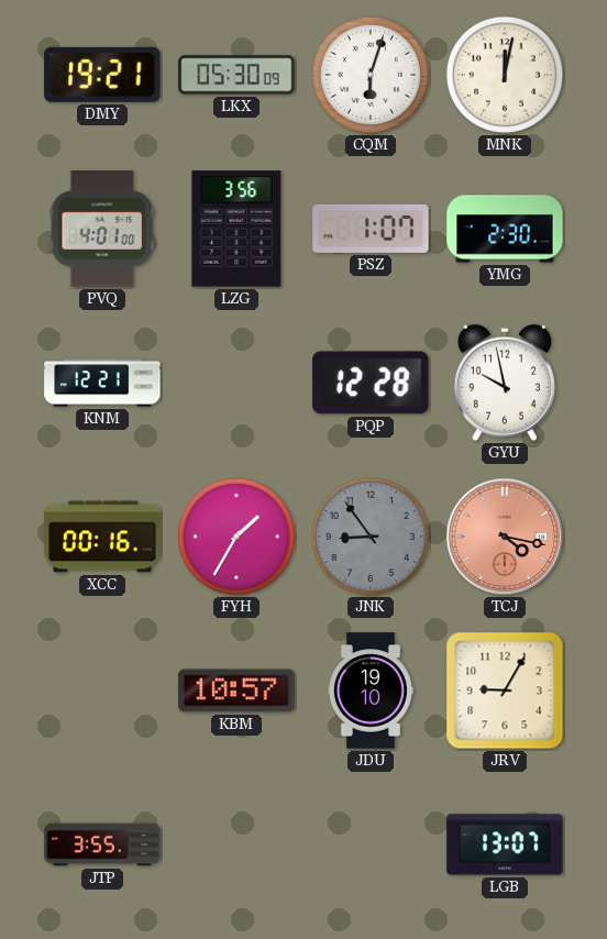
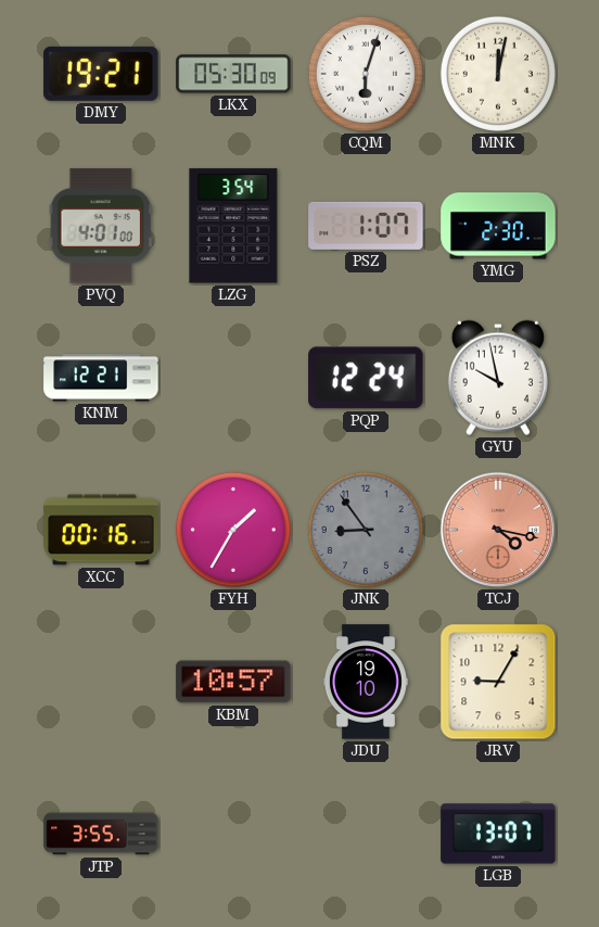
LZG: 3:56 -> 3:54
PQP: 12:28 -> 12:24
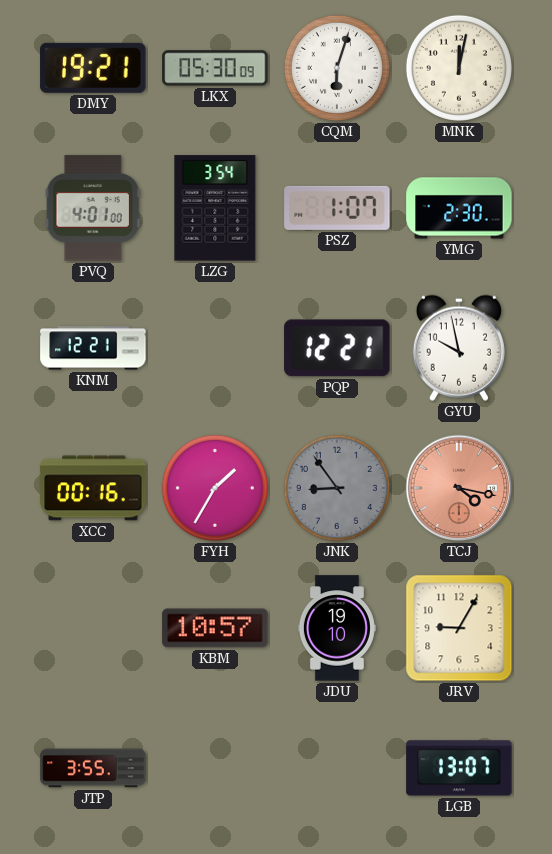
PQP: 12:24 -> 12:21
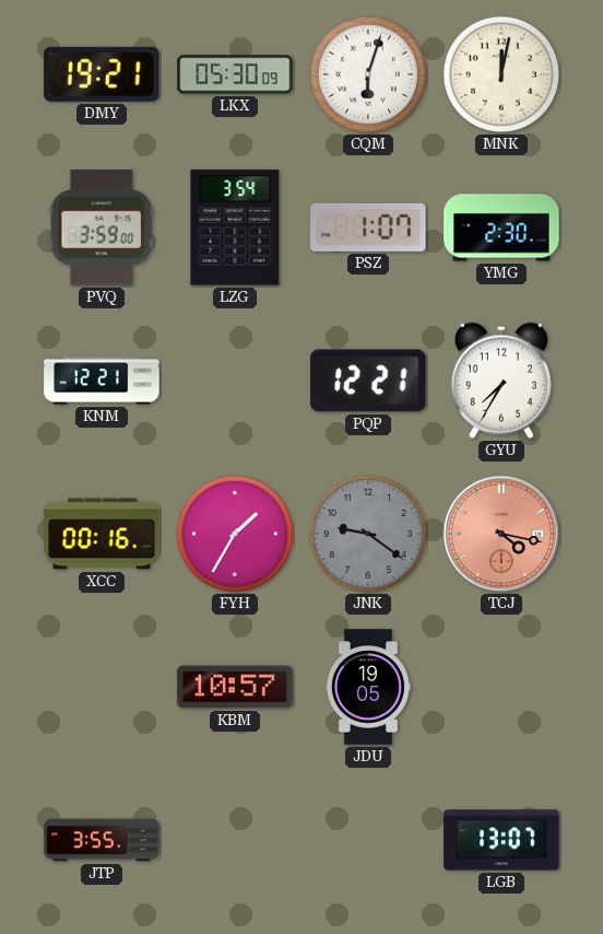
PVQ: 4:01 -> 3:59
GYU: 9:58 -> 7:35
JNK: 8:54 -> 9:21
JDU: 19:10 -> 19:05
JRV: 9:05 -> none
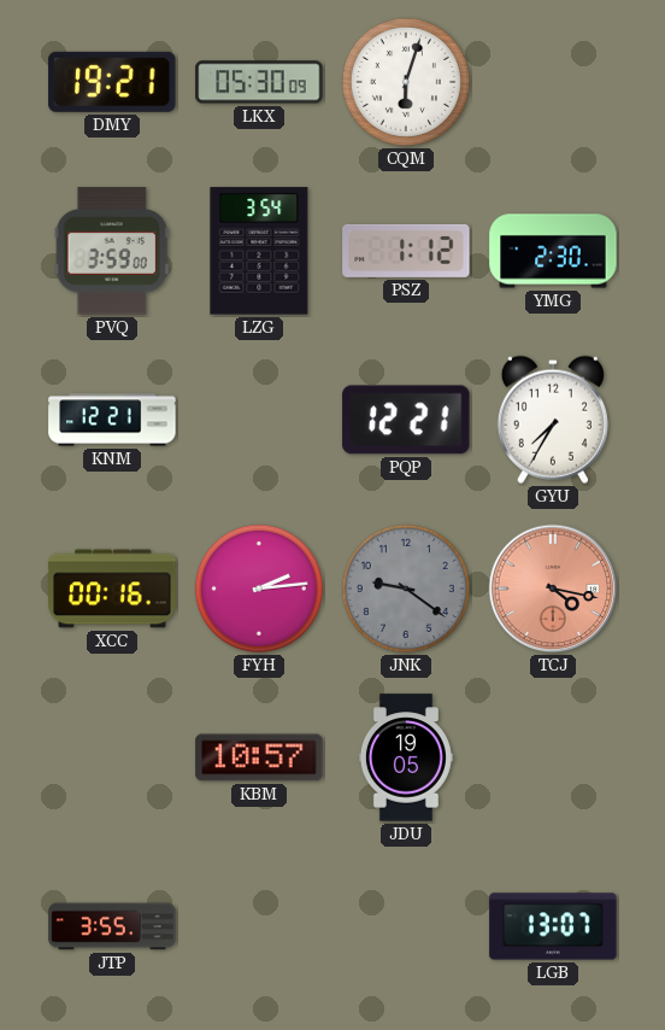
MNK: 12:02 -> none
PSZ: 1:07 -> 1:12
FYH: 1:35 -> 2:14
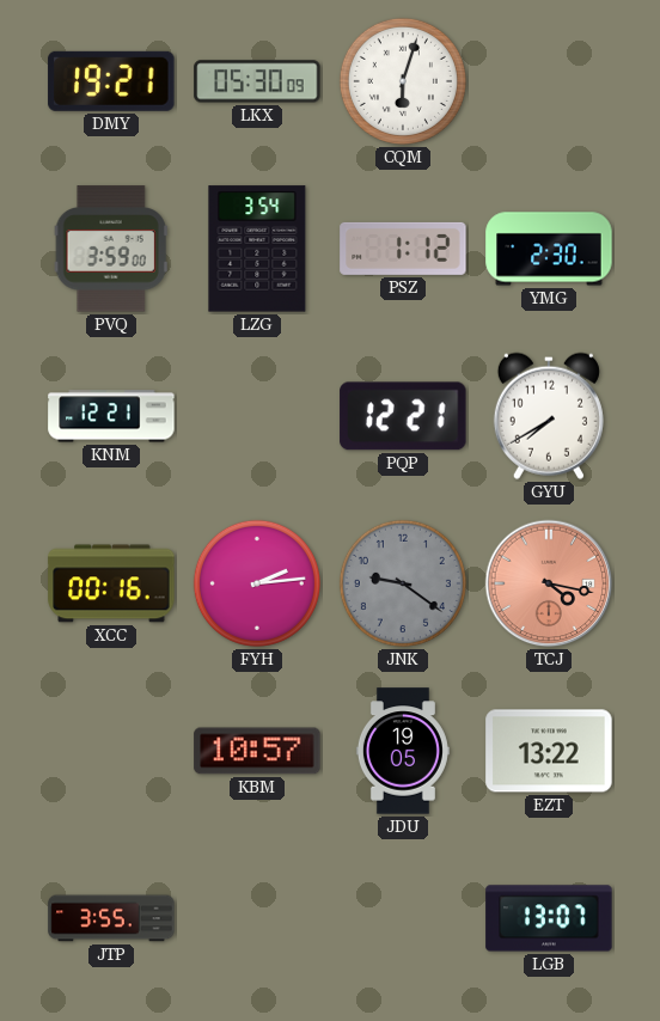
GYU: 7:35 -> 7:40
EZT: none -> 13:22
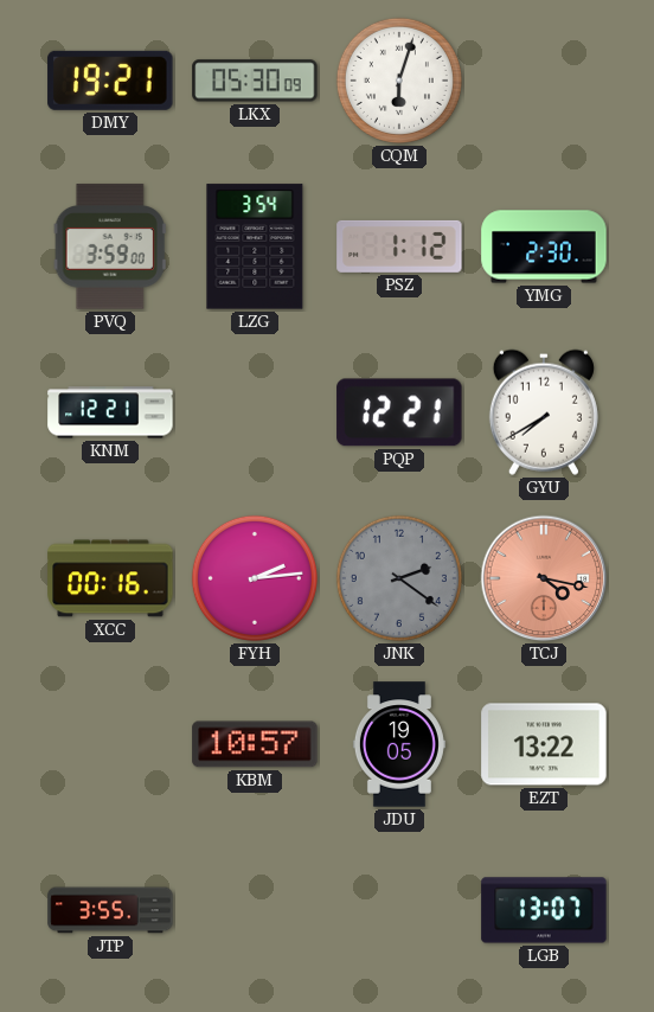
JNK: 9:21 -> 2:21
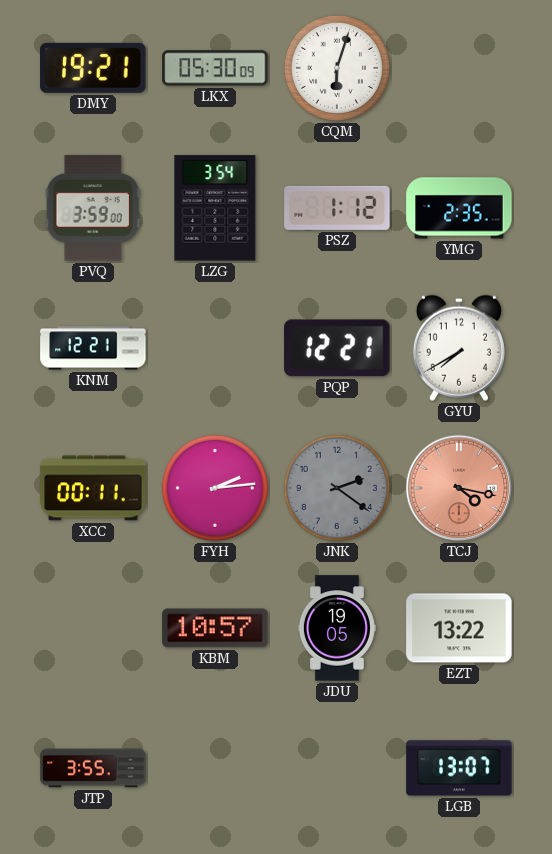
YMG: 2:30 -> 2:35
XCC: 00:16 -> 00:11
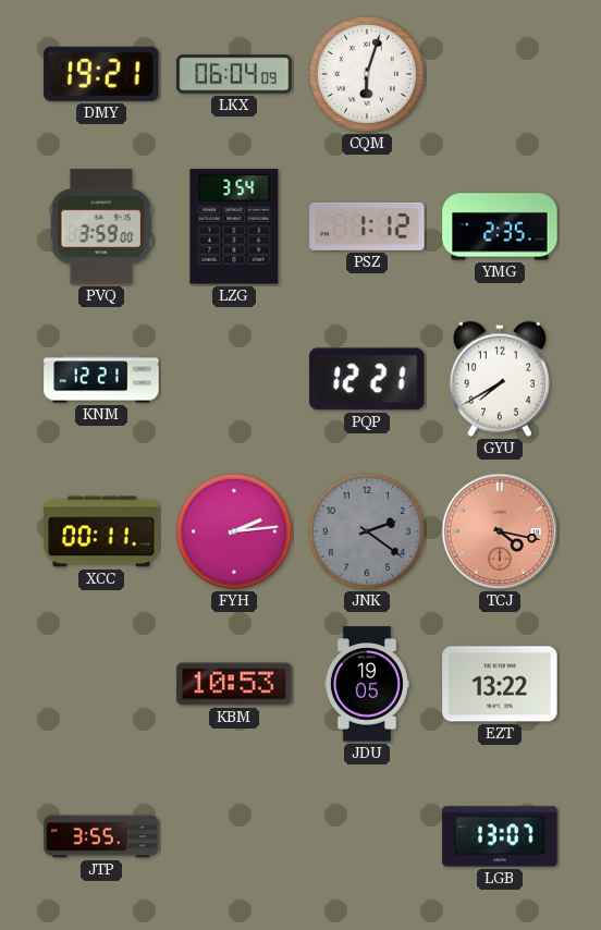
LKX: 05:30 -> 06:04
KBM: 10:57 -> 10:53
